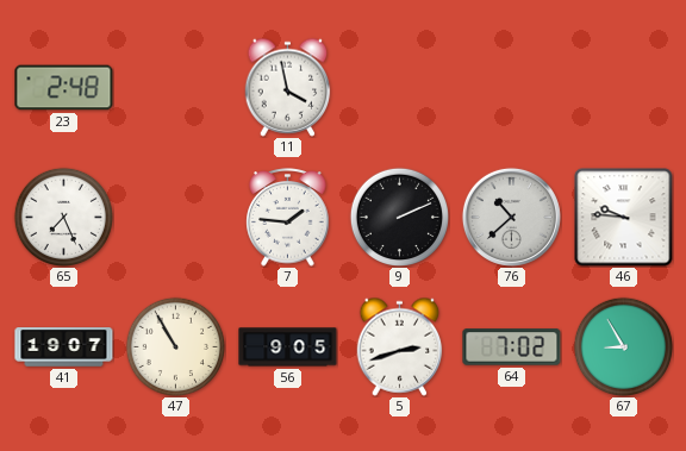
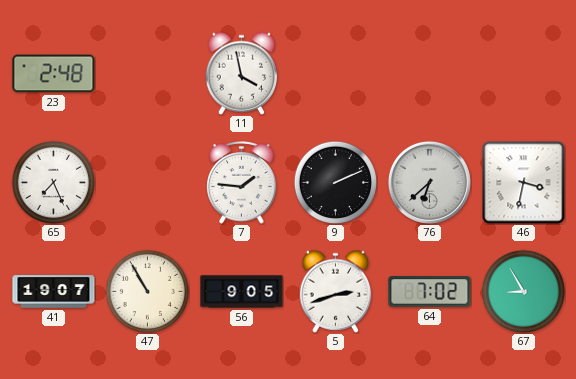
76: 10:38 -> 6:38
46: 9:46 -> 3:32
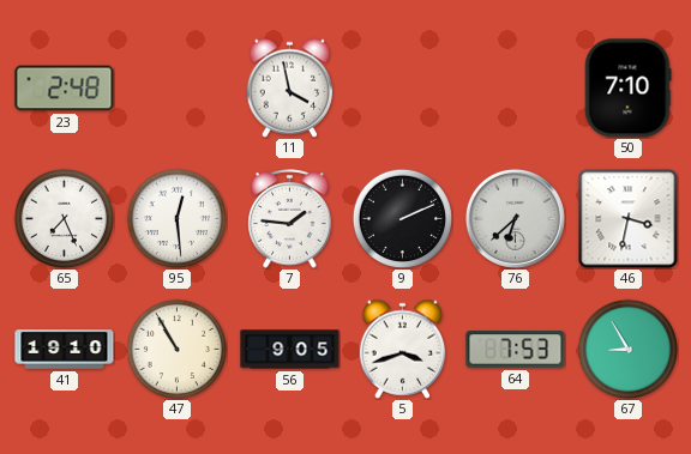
50: none -> 7:10
95: none -> 12:29
41: 19:07 -> 19:10
5: 2:42 -> 3:42
64: 7:02 -> 7:53
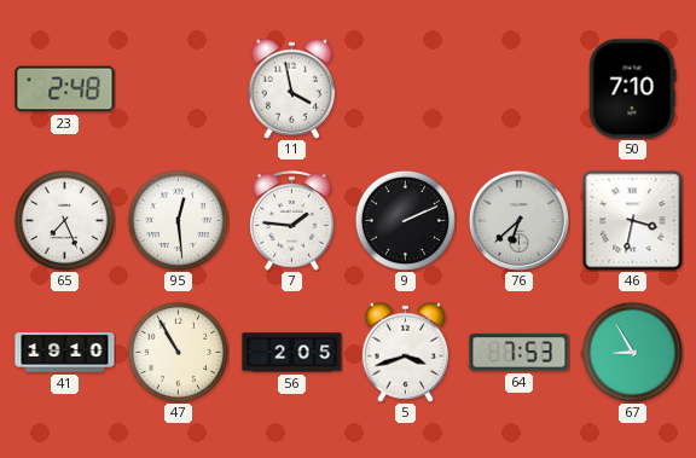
56: 9:05 -> 2:05
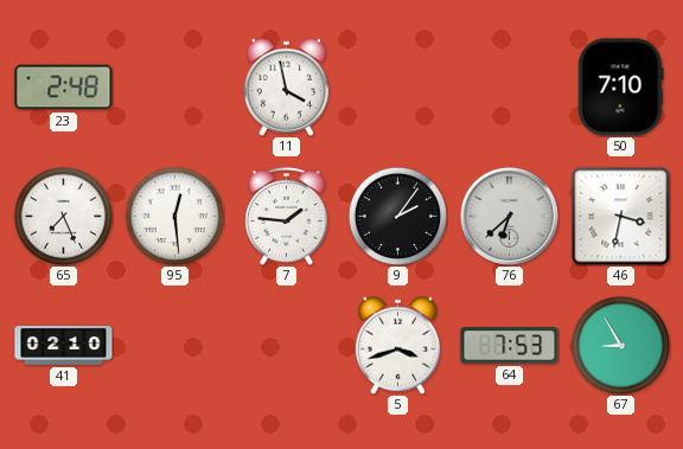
9: 2:11 -> 2:06
41: 19:10 -> 02:10
47: 10:55 -> none
56: 2:05 -> none
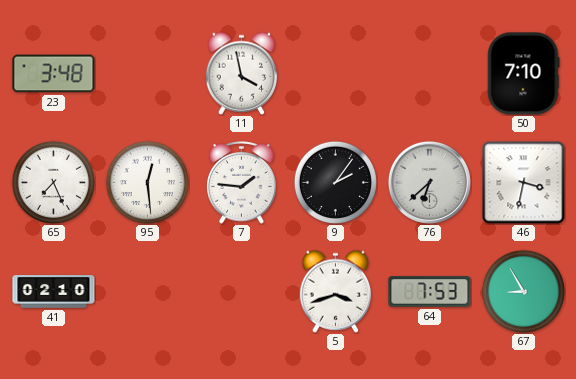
23: 2:48 -> 3:48
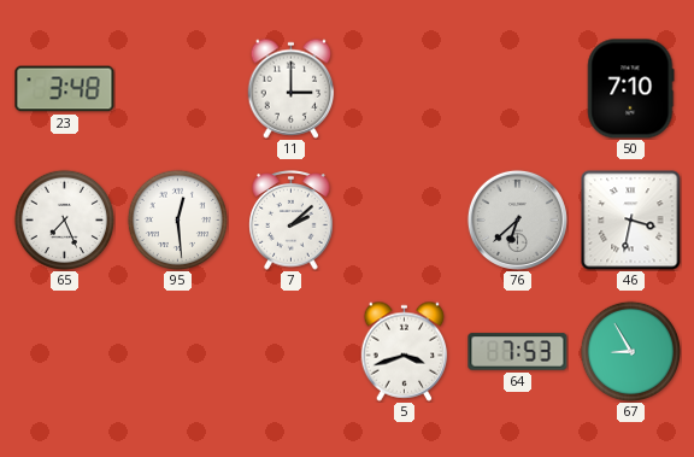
11: 3:58 -> 3:00
7: 1:46 -> 2:08
9: 2:06 -> none
41: 02:10 -> none
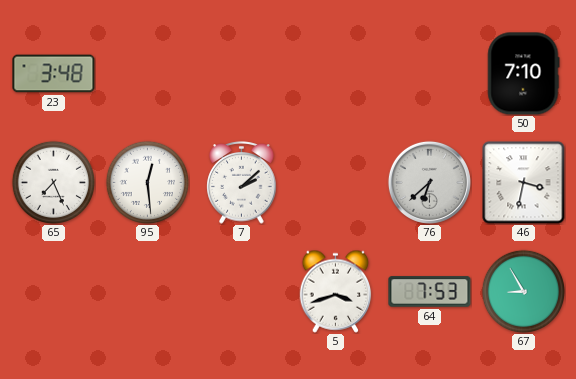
11: 3:00 -> none
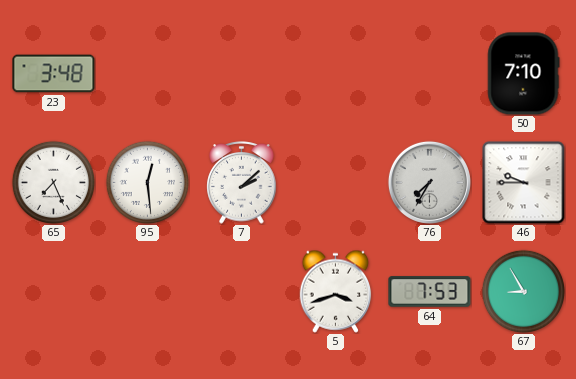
76: 6:38 -> 7:35
46: 3:32 -> 9:45
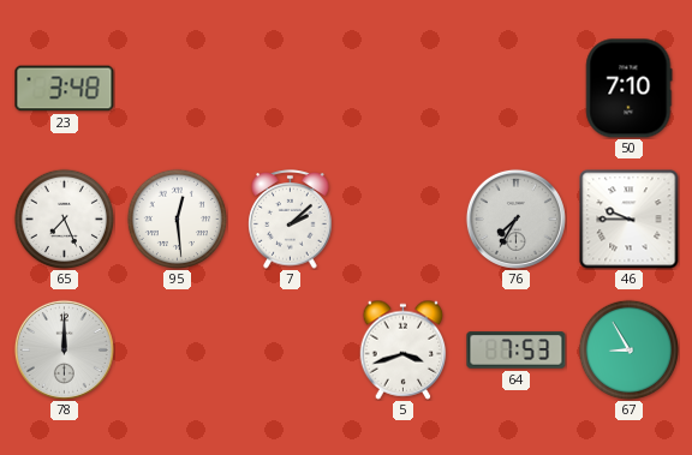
78: none -> 12:00
